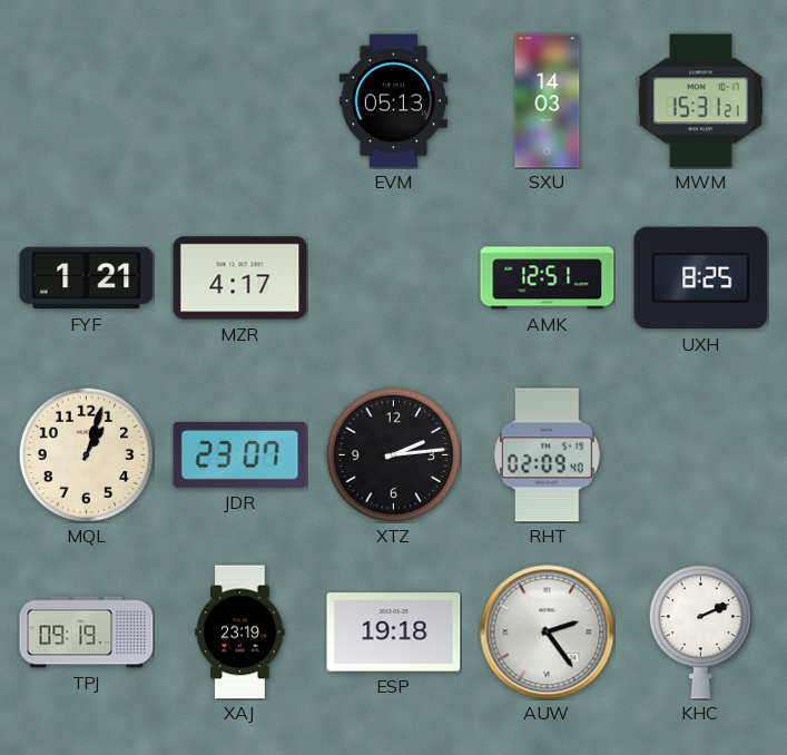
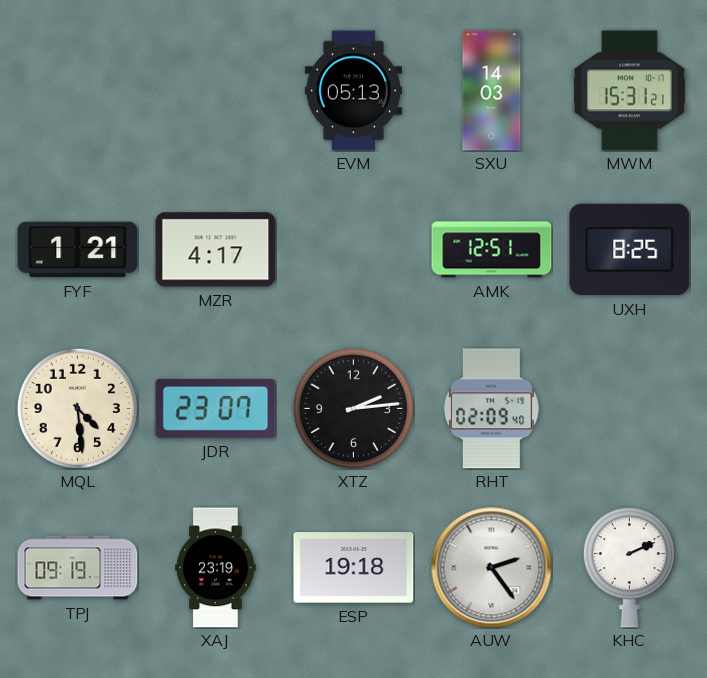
MQL: 1:03 -> 4:29
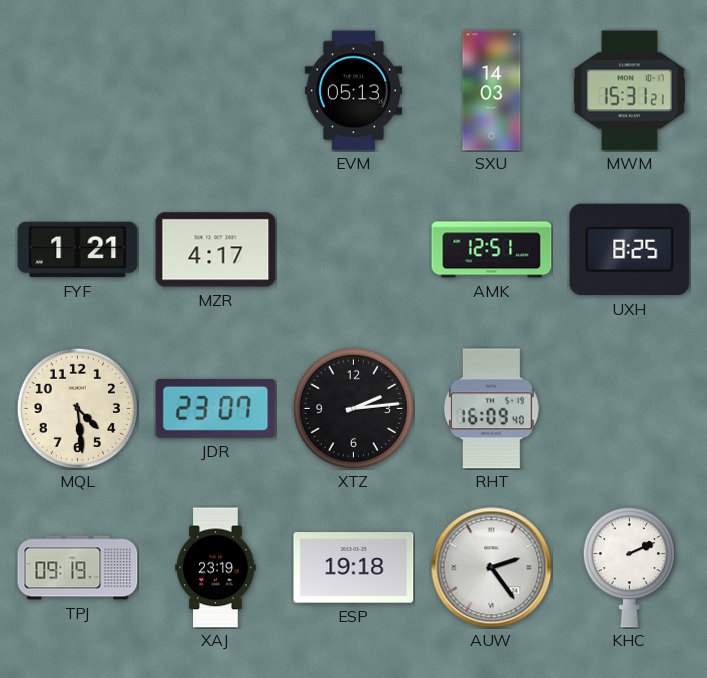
RHT: 02:09 -> 16:09
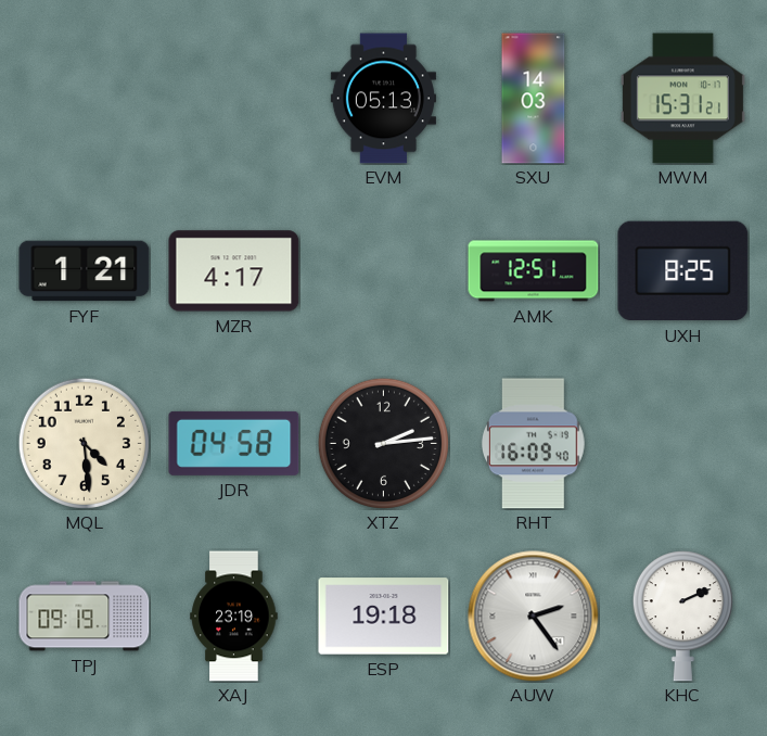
JDR: 23:07 -> 04:58
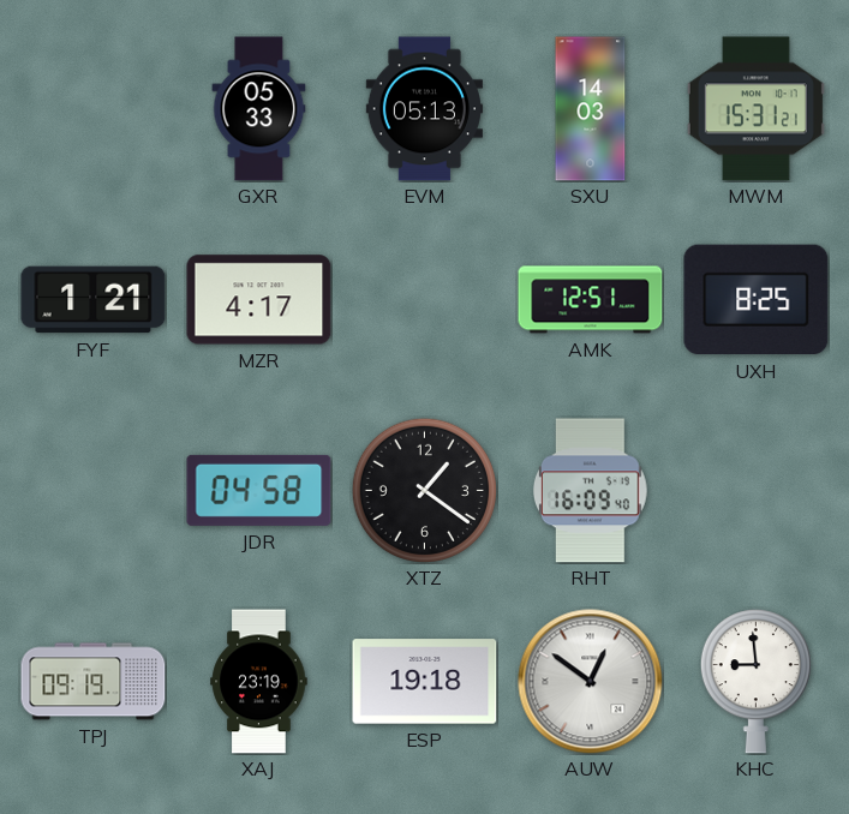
GXR: none -> 05:33
MQL: 4:29 -> none
XTZ: 2:14 -> 1:21
AUW: 2:24 -> 12:51
KHC: 2:11 -> 8:59
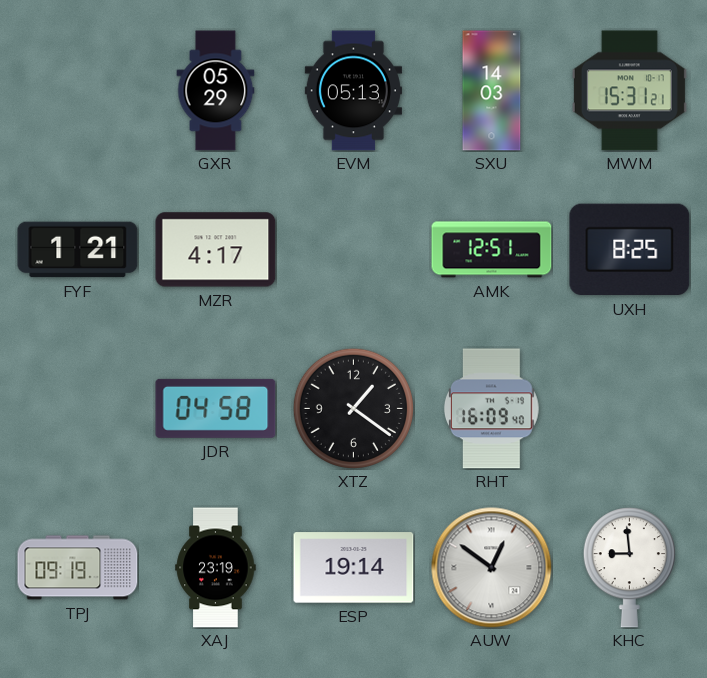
GXR: 05:33 -> 05:29
ESP: 19:18 -> 19:14
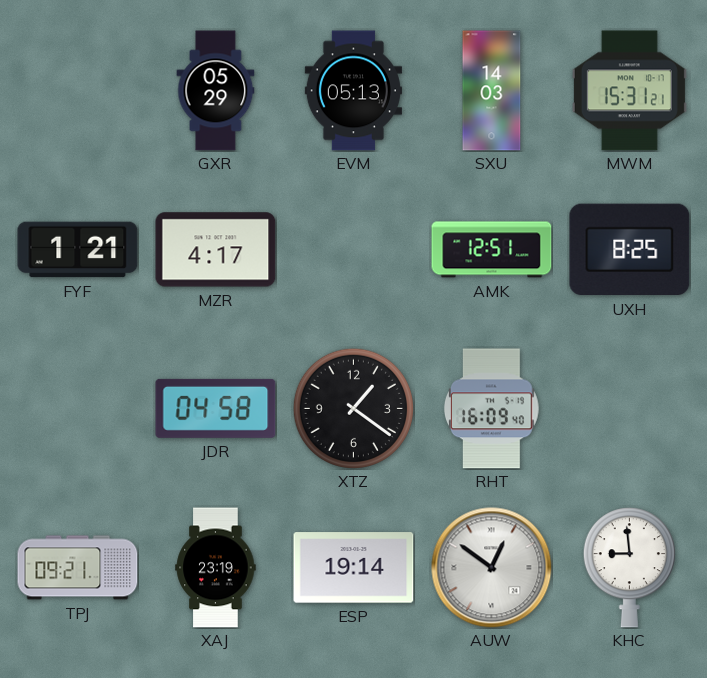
TPJ: 09:19 -> 09:21
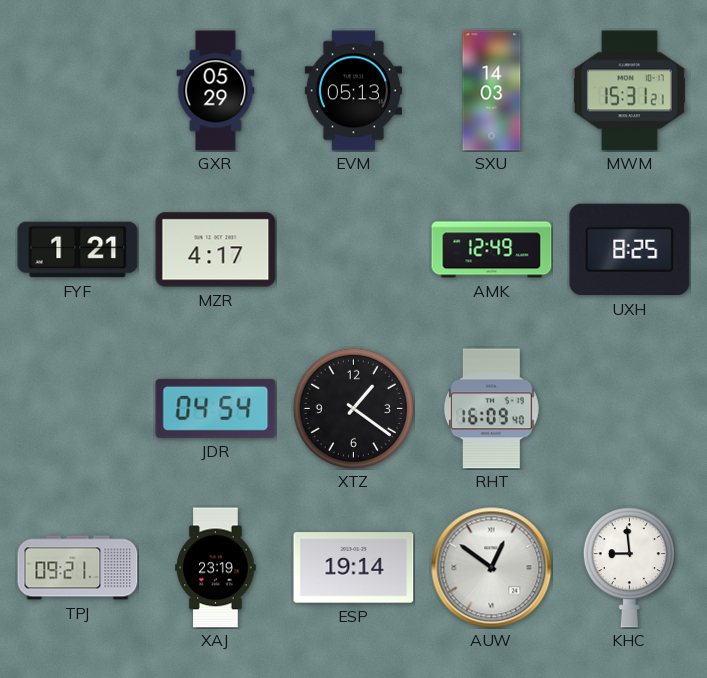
AMK: 12:51 -> 12:49
JDR: 04:58 -> 04:54
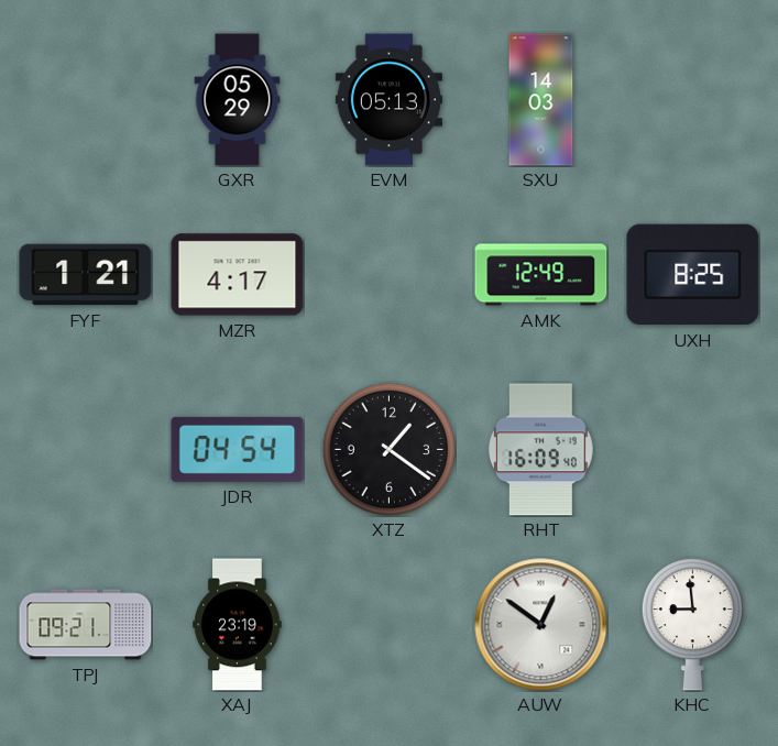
MWM: 15:31 -> none
ESP: 19:14 -> none
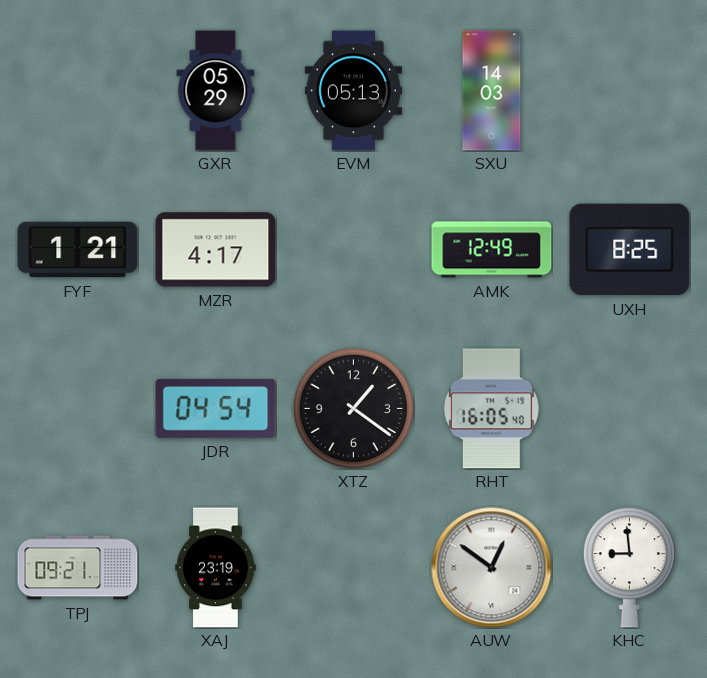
RHT: 16:09 -> 16:05
